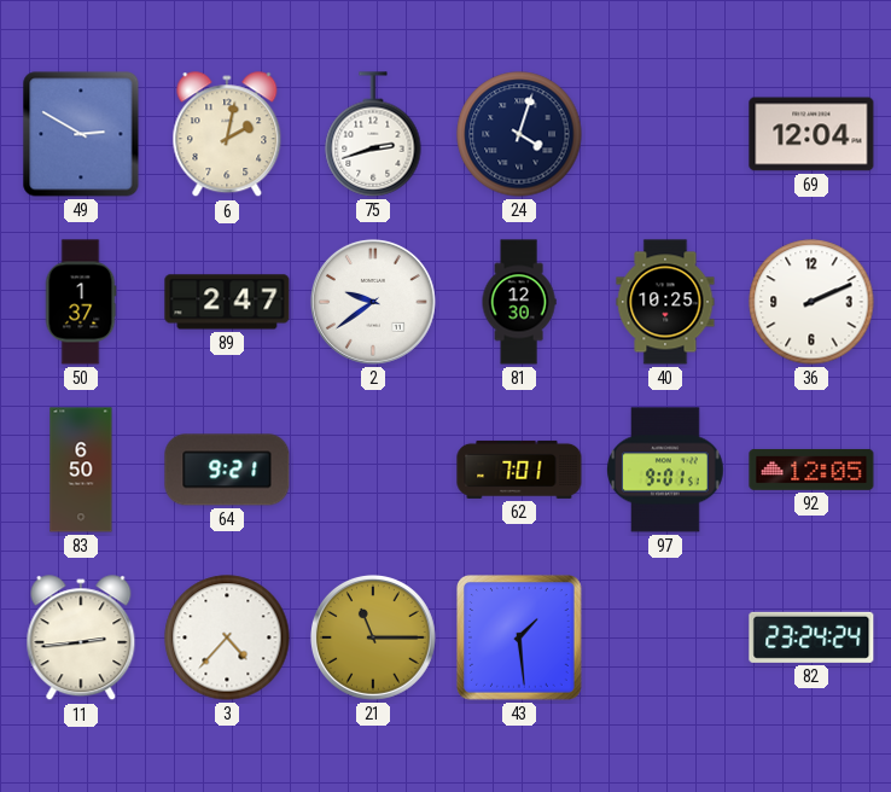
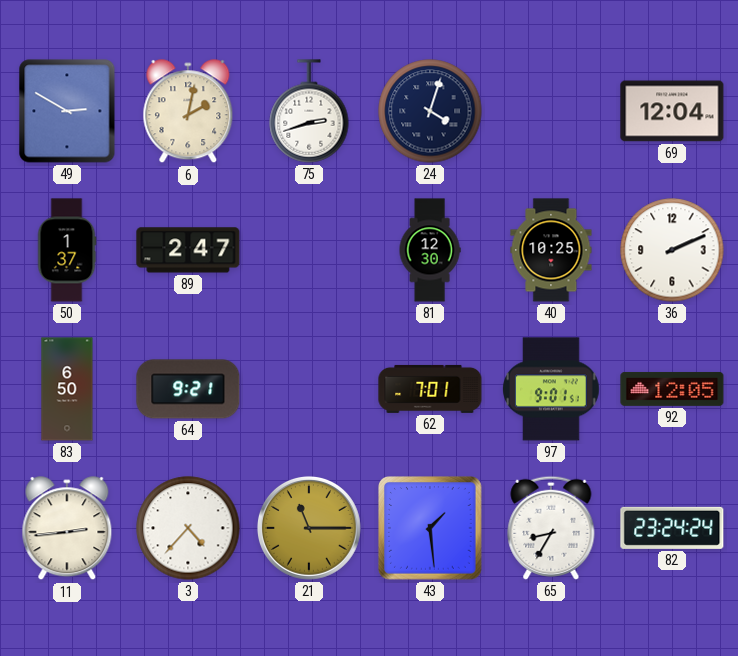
2: 9:39 -> none
65: none -> 8:35
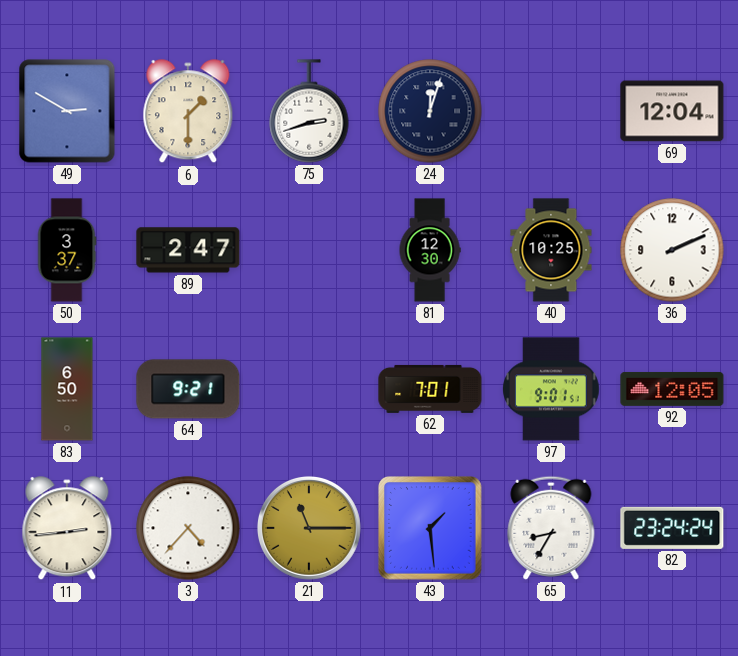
6: 2:02 -> 1:30
24: 4:03 -> 12:03
50: 1:37 -> 3:37
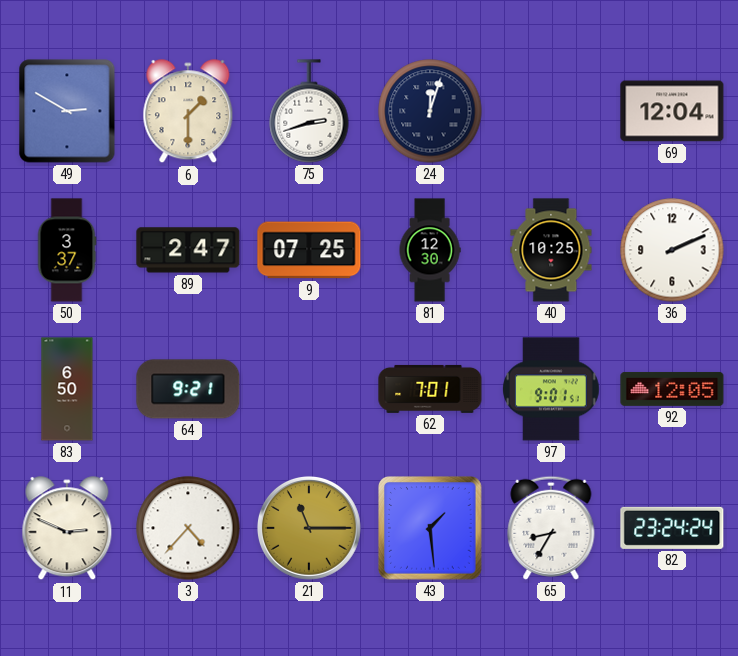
9: none -> 07:25
11: 2:44 -> 2:49
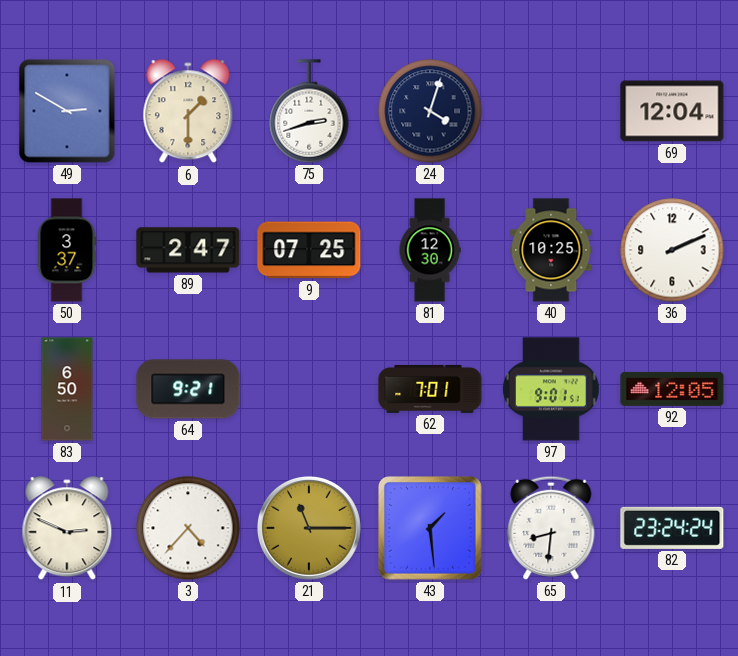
24: 12:03 -> 4:03
65: 8:35 -> 8:31
